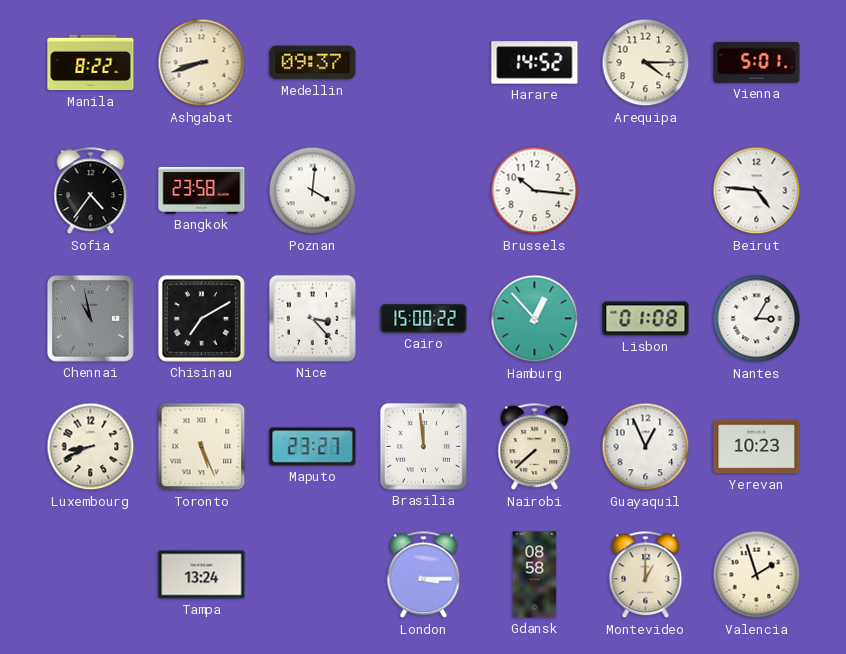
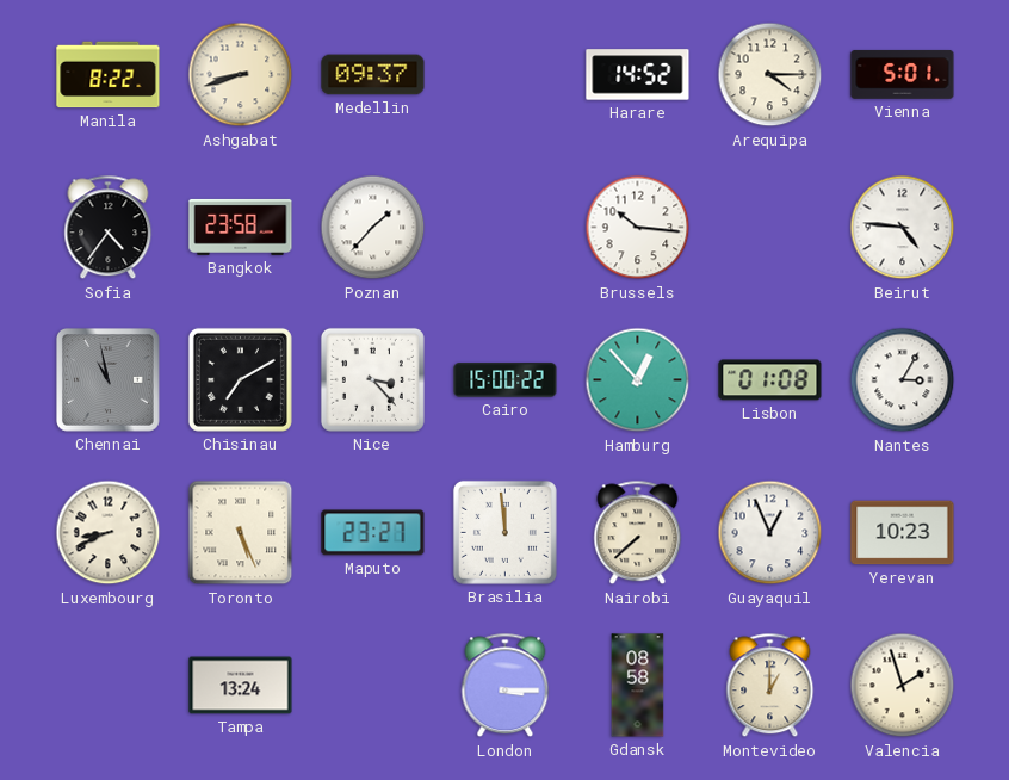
Poznan: 4:01 -> 1:37
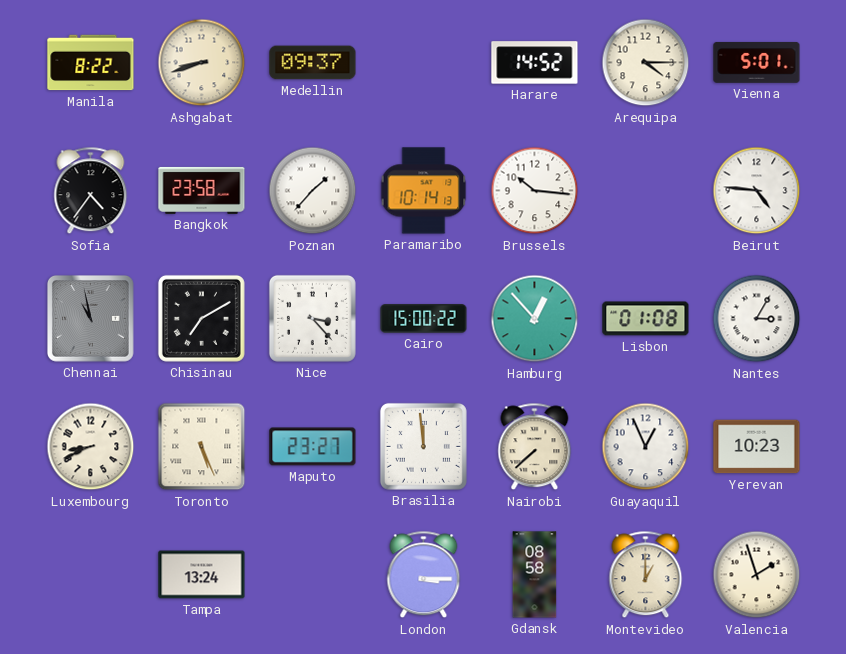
Paramaribo: none -> 10:14
